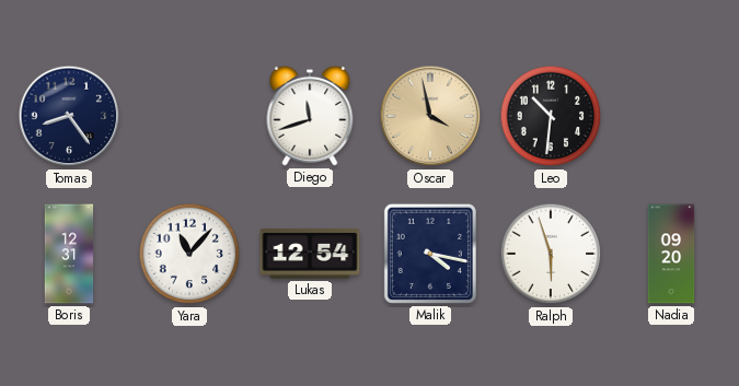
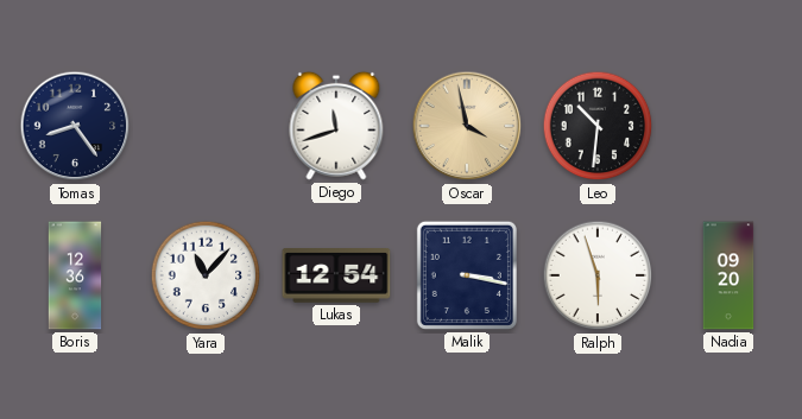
Boris: 12:31 -> 12:36
Malik: 4:17 -> 3:17
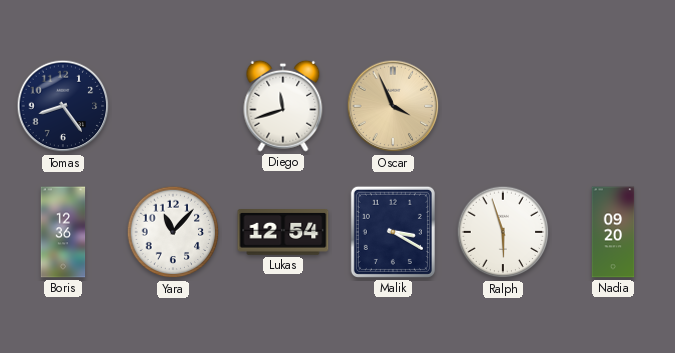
Oscar: 3:58 -> 3:56
Leo: 10:31 -> none
Malik: 3:17 -> 3:20
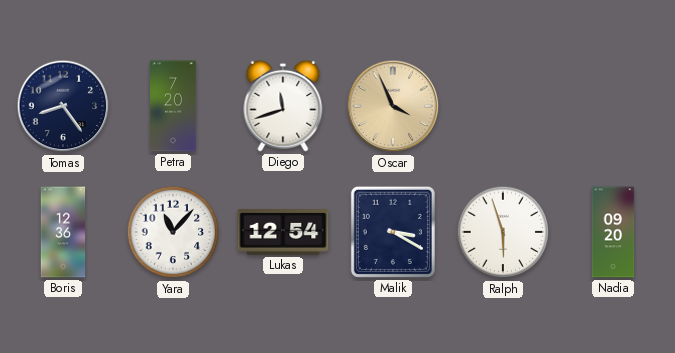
Petra: none -> 7:20
